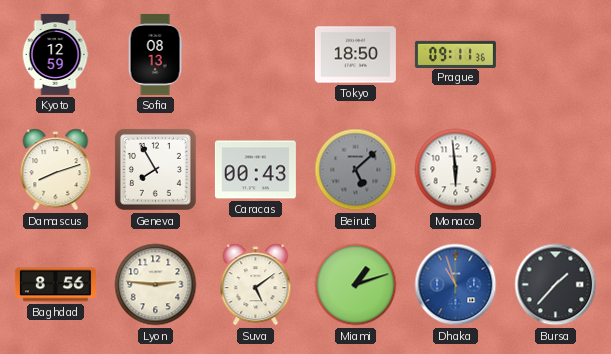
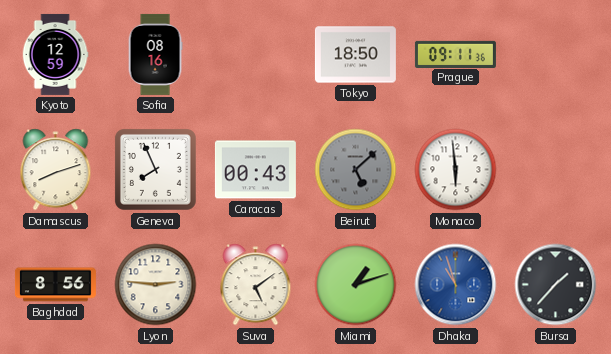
Sofia: 08:13 -> 08:16
Geneva: 7:55 -> 7:56
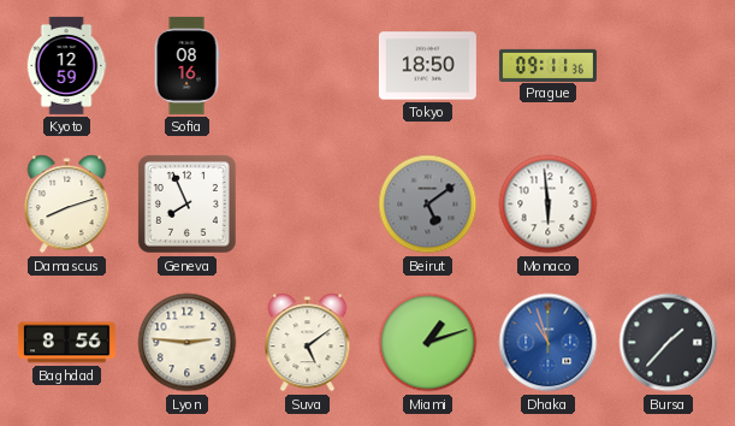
Caracas: 00:43 -> none
Beirut: 5:08 -> 5:09
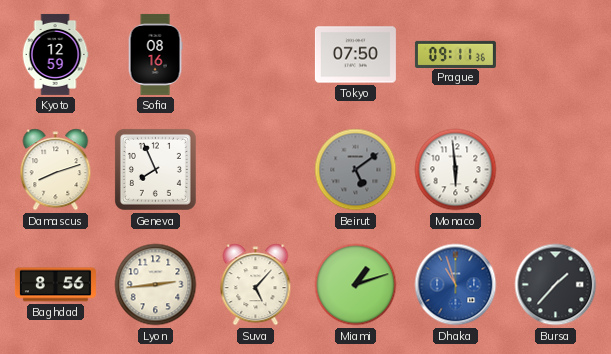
Tokyo: 18:50 -> 07:50
Lyon: 2:46 -> 2:44
Suva: 5:09 -> 5:07
